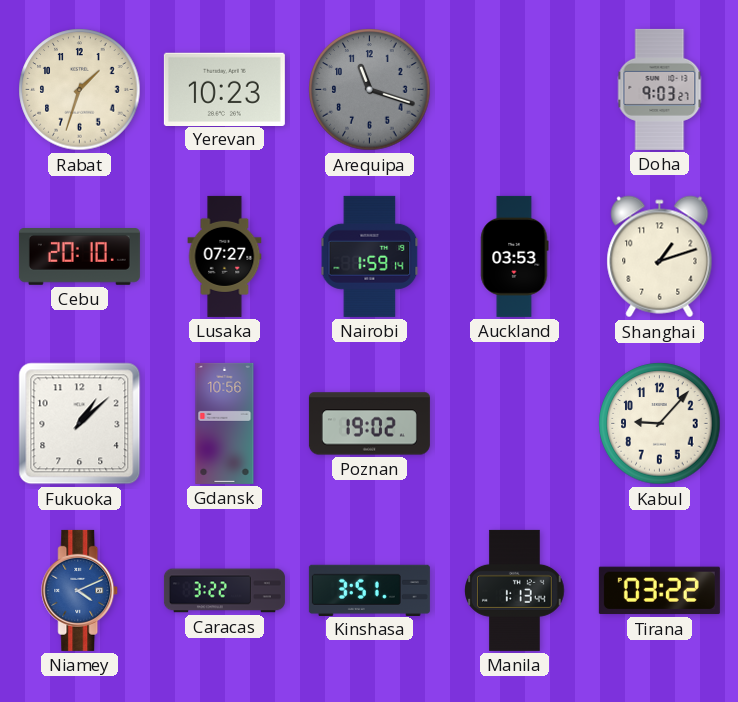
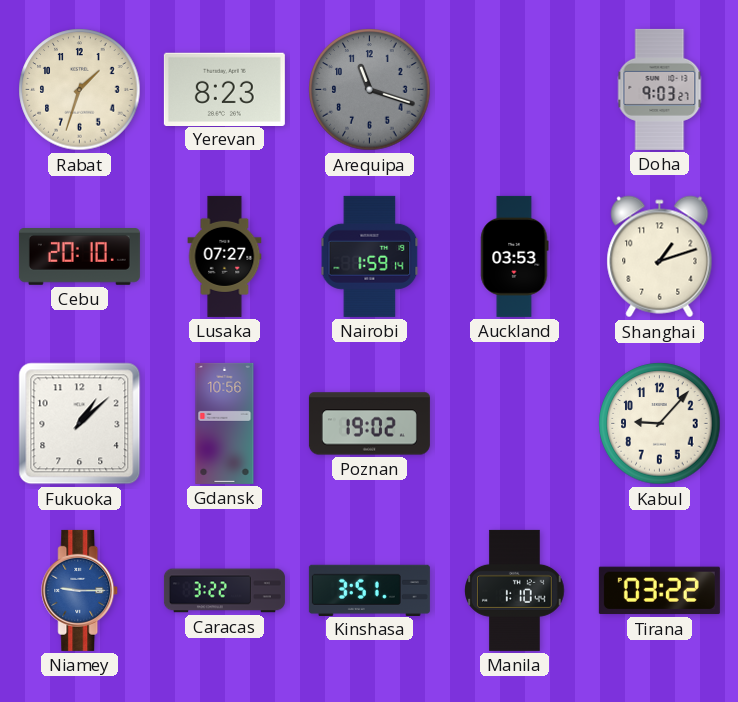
Yerevan: 10:23 -> 8:23
Niamey: 4:11 -> 9:15
Manila: 1:13 -> 1:10
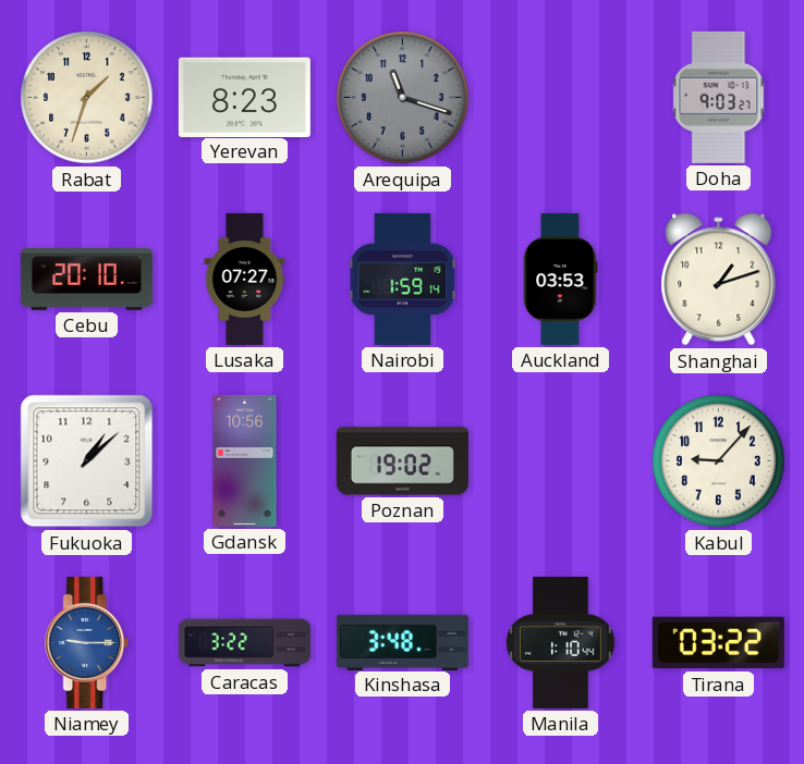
Kinshasa: 3:51 -> 3:48
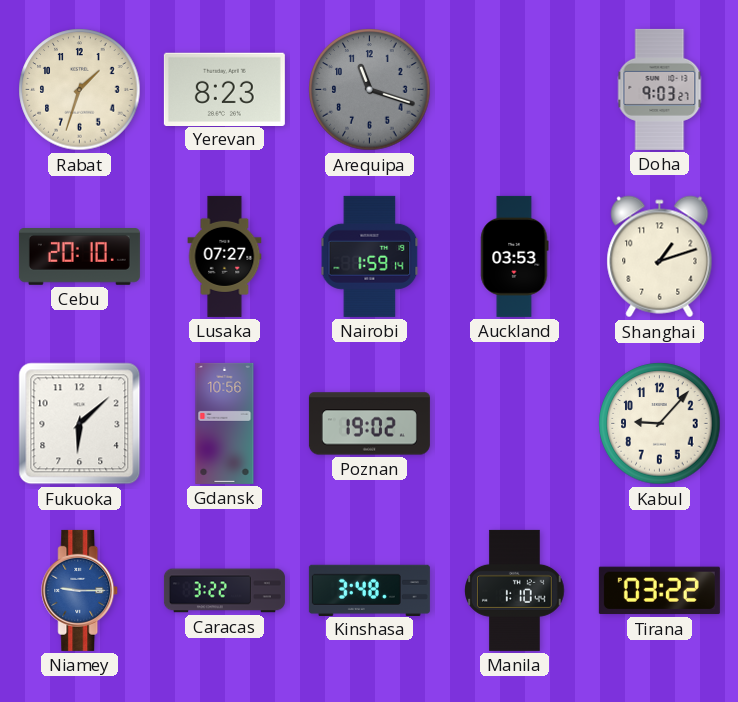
Fukuoka: 1:08 -> 6:08
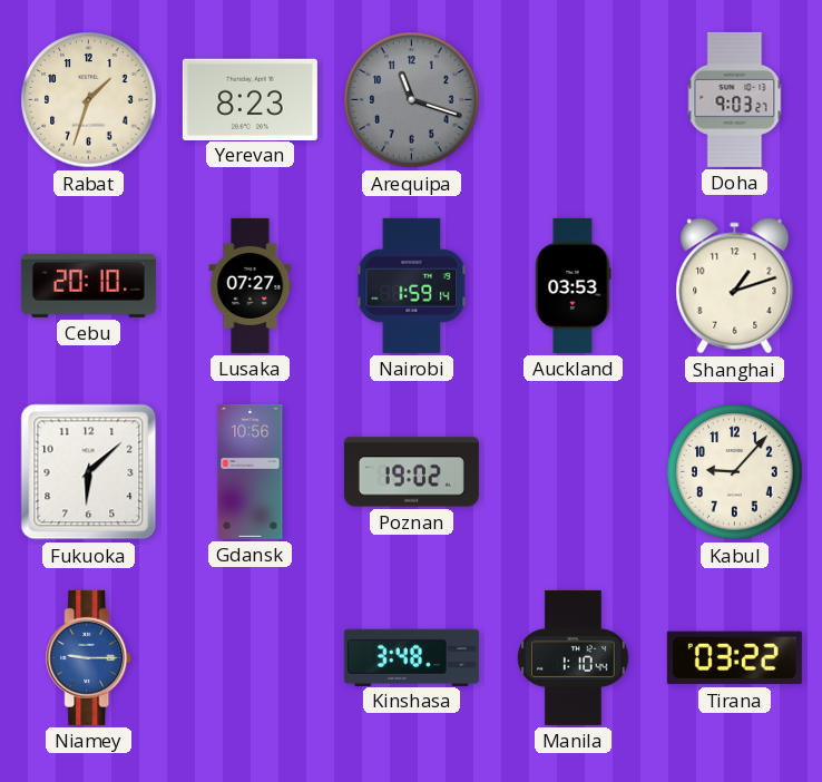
Caracas: 3:22 -> none
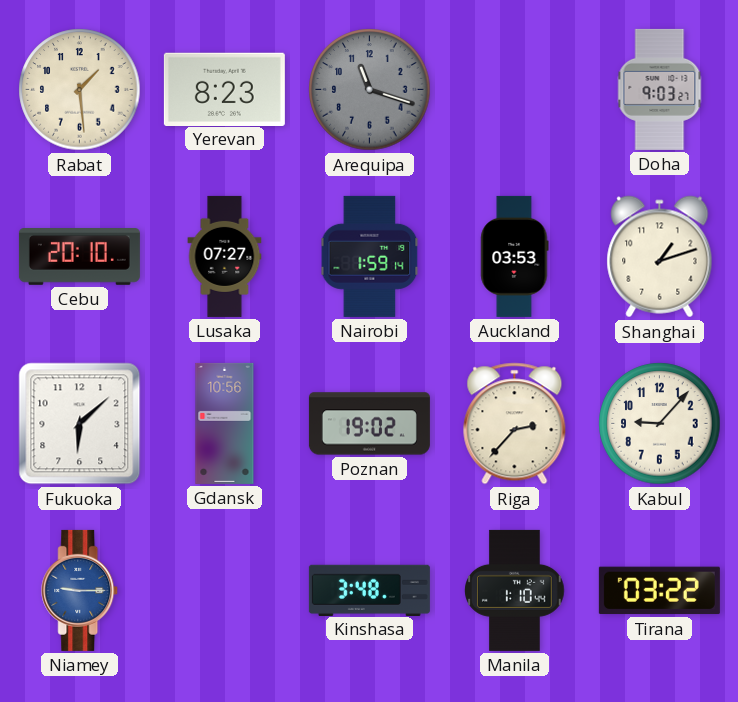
Rabat: 1:33 -> 1:29
Riga: none -> 2:37
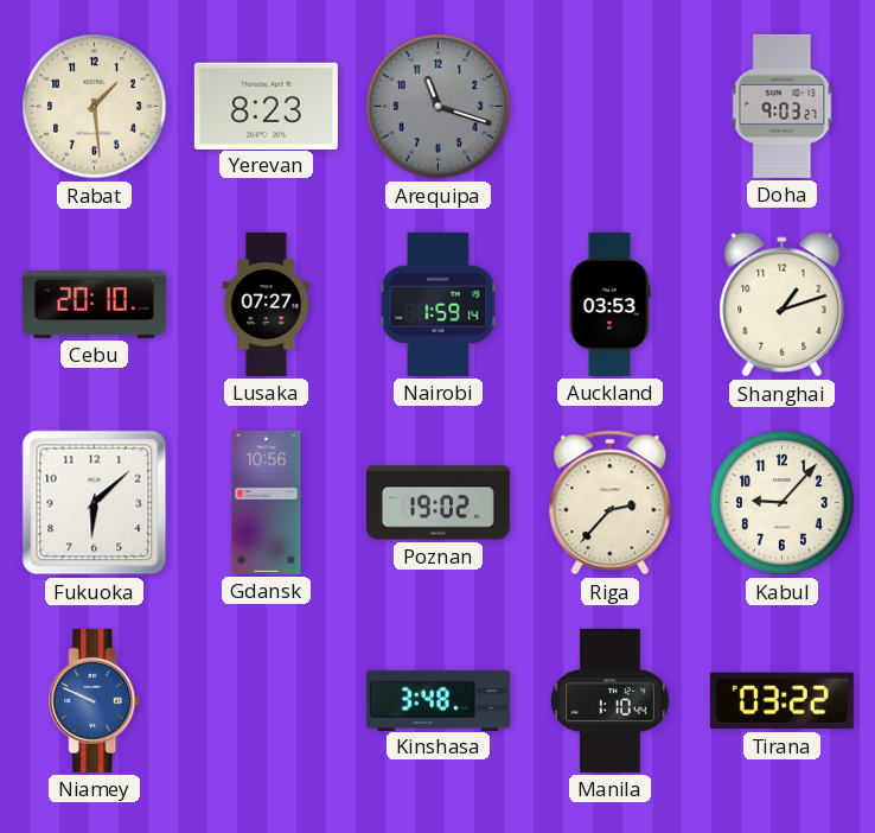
Niamey: 9:15 -> 9:49
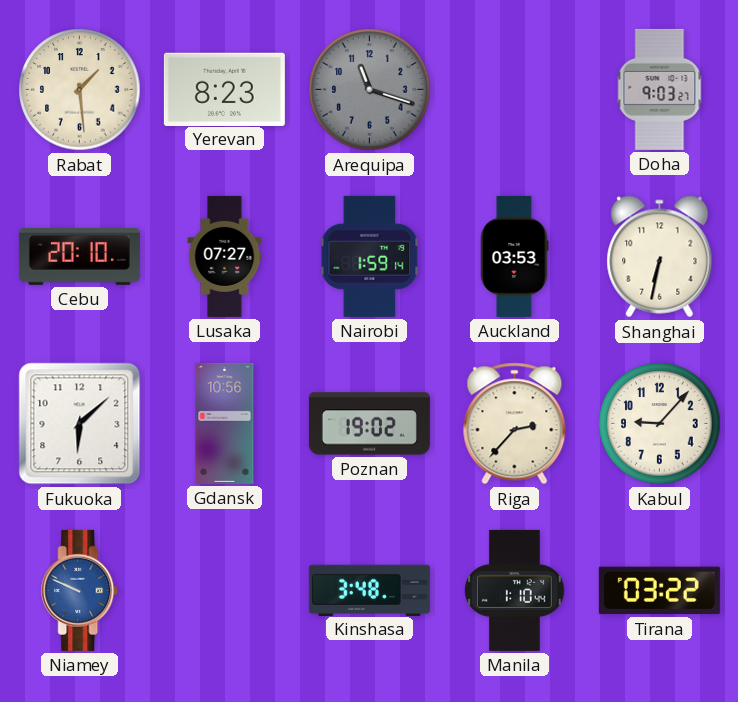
Shanghai: 1:12 -> 6:32
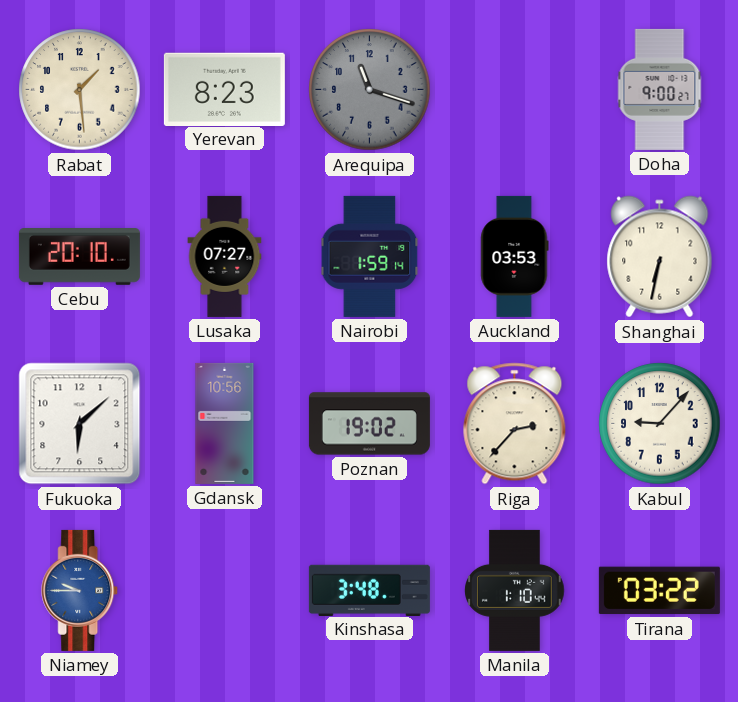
Doha: 9:03 -> 9:00
Niamey: 9:49 -> 9:45
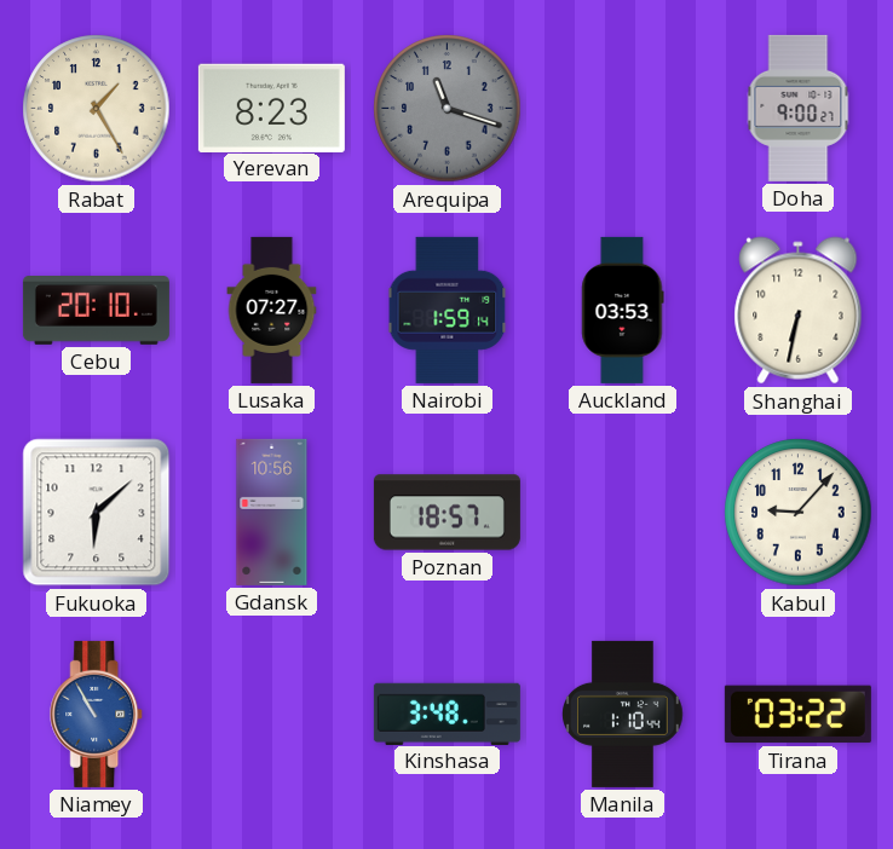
Rabat: 1:29 -> 1:25
Poznan: 19:02 -> 18:57
Riga: 2:37 -> none
Niamey: 9:45 -> 10:55
